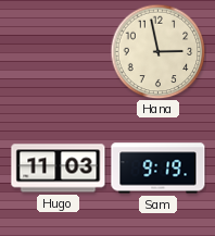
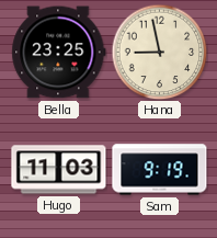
Bella: none -> 23:25
Hana: 2:58 -> 8:58
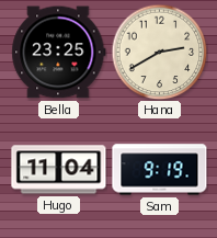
Hana: 8:58 -> 2:40
Hugo: 11:03 -> 11:04
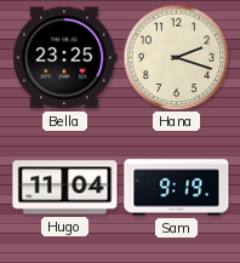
Hana: 2:40 -> 2:18
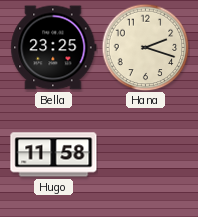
Hugo: 11:04 -> 11:58
Sam: 9:19 -> none
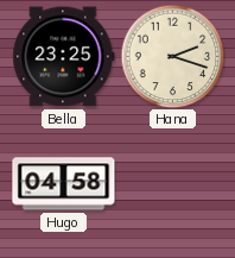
Hugo: 11:58 -> 04:58
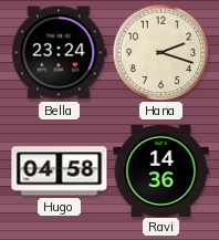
Bella: 23:25 -> 23:24
Ravi: none -> 14:36
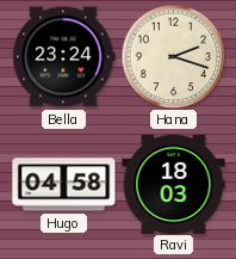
Ravi: 14:36 -> 18:03
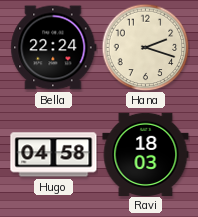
Bella: 23:24 -> 22:24
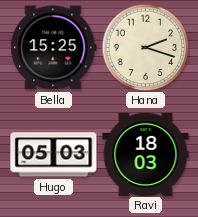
Bella: 22:24 -> 15:25
Hugo: 04:58 -> 05:03
